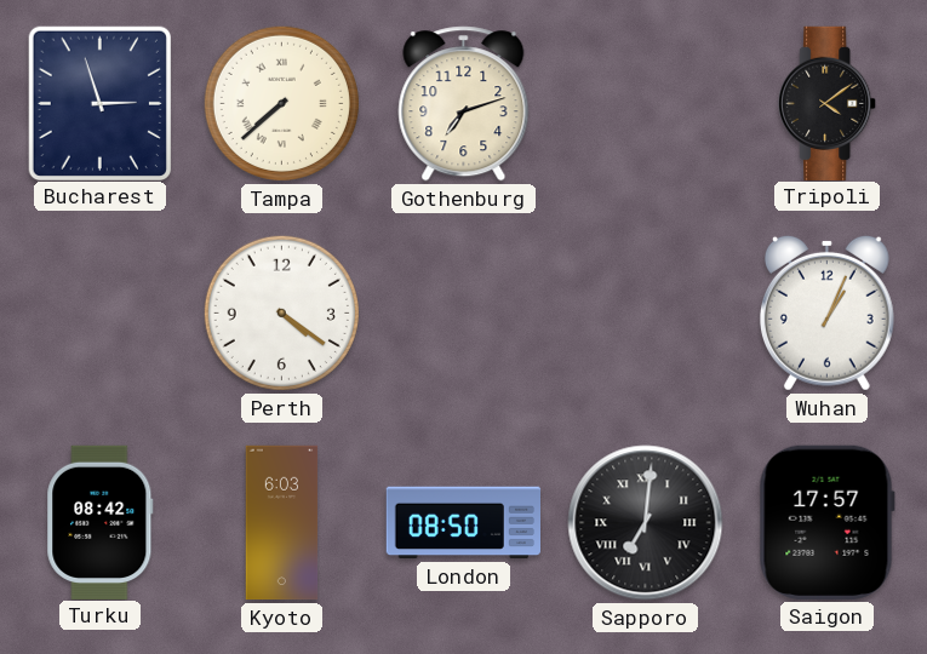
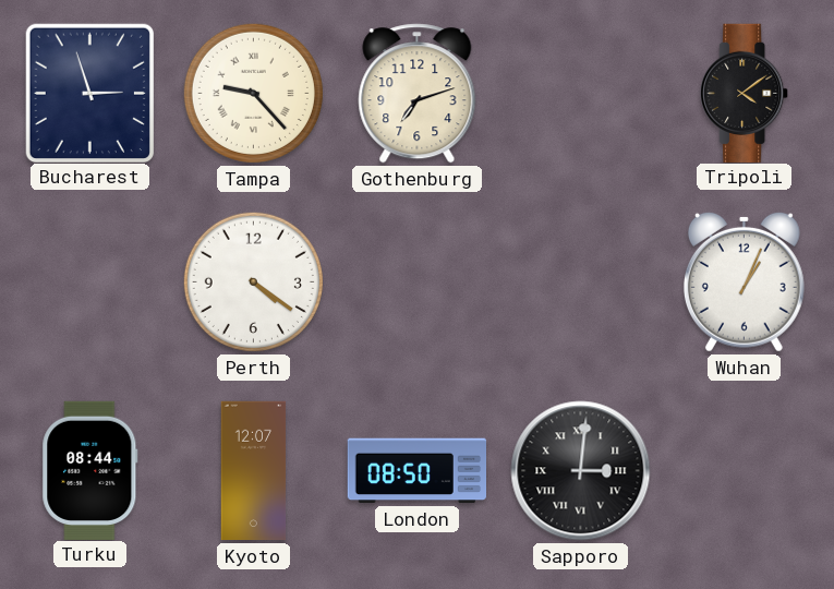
Tampa: 7:38 -> 9:23
Turku: 08:42 -> 08:44
Kyoto: 6:03 -> 12:07
Sapporo: 7:01 -> 3:01
Saigon: 17:57 -> none
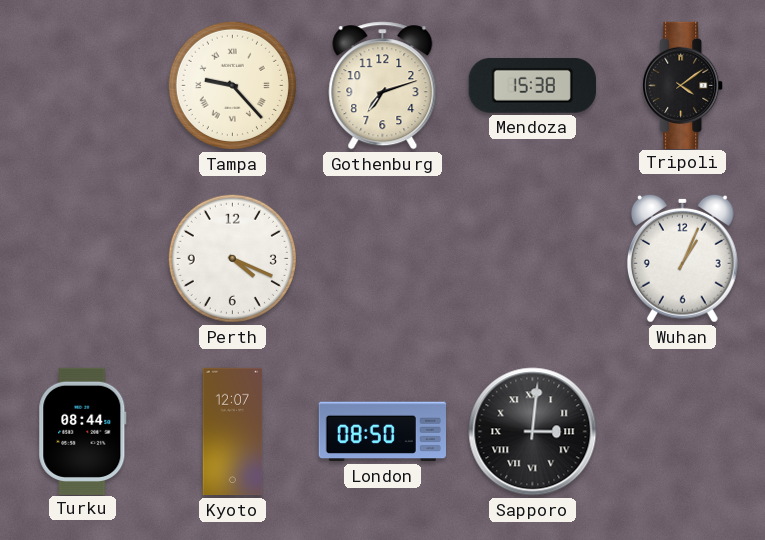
Bucharest: 2:57 -> none
Mendoza: none -> 15:38
Perth: 4:21 -> 4:19
